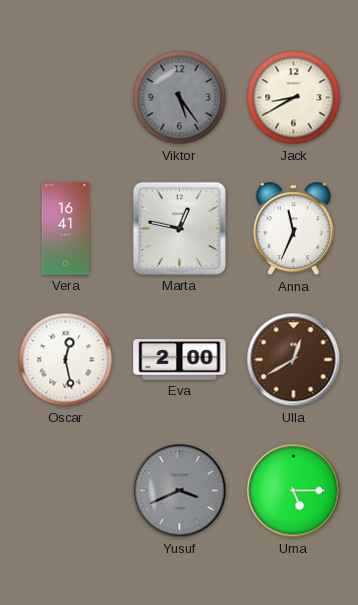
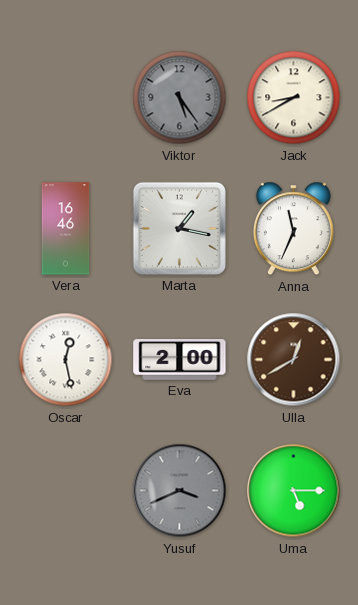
Vera: 16:41 -> 16:46
Marta: 12:47 -> 1:17
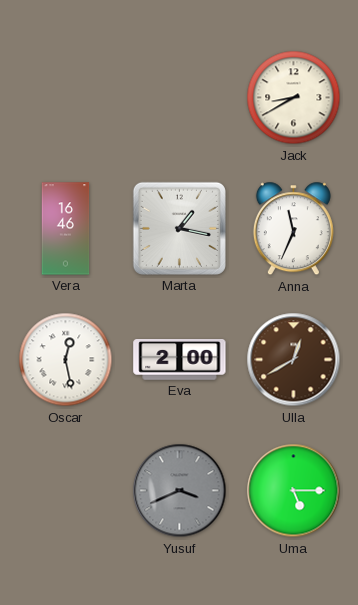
Viktor: 5:24 -> none
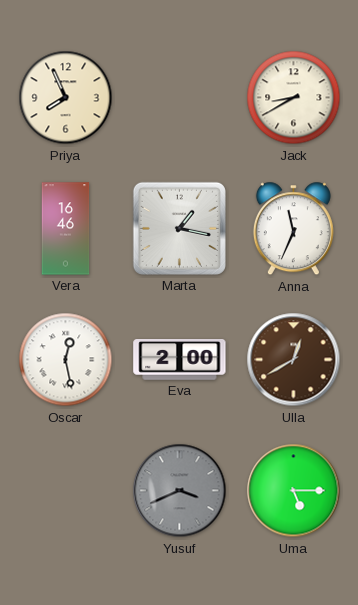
Priya: none -> 7:56
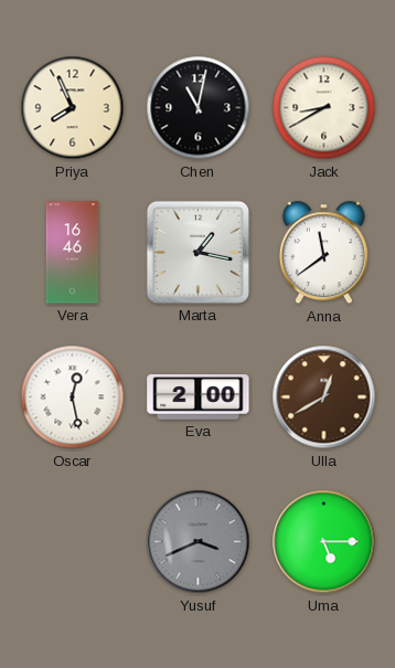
Chen: none -> 11:02
Anna: 11:34 -> 11:39
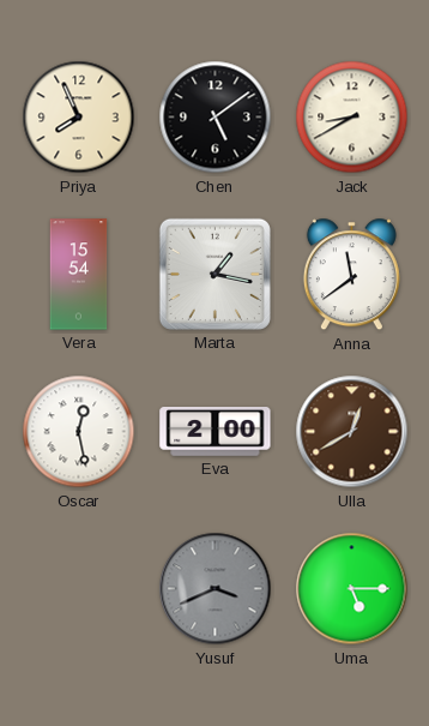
Chen: 11:02 -> 5:09
Vera: 16:46 -> 15:54
